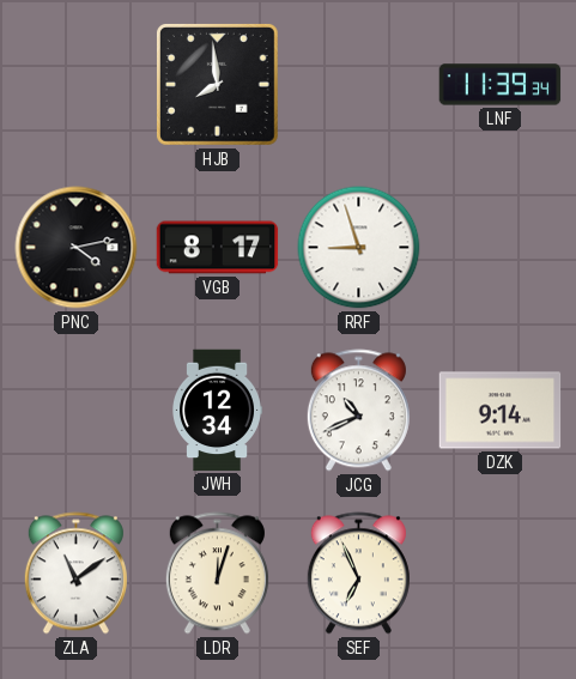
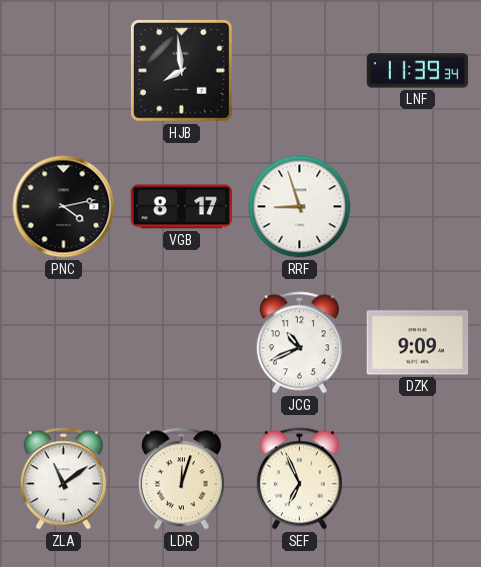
JWH: 12:34 -> none
DZK: 9:14 -> 9:09
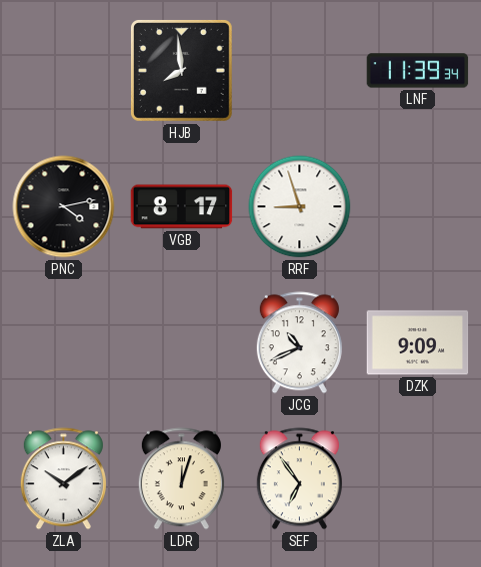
ZLA: 11:09 -> 10:09
SEF: 6:56 -> 6:54
